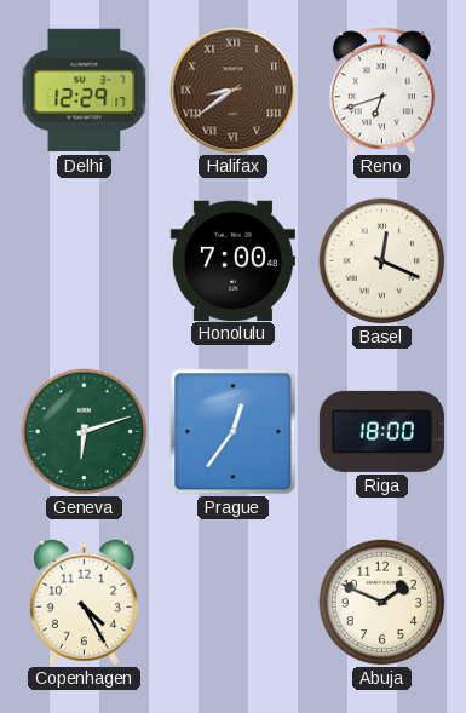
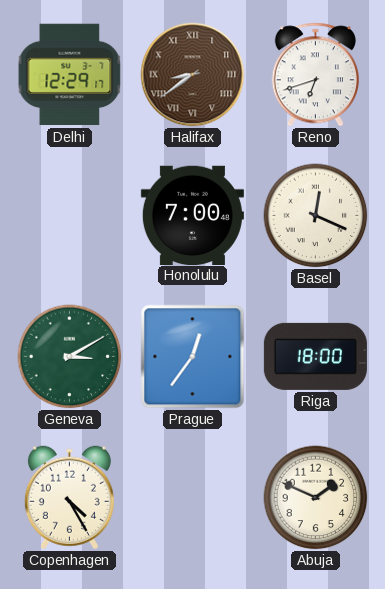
Geneva: 6:12 -> 3:10
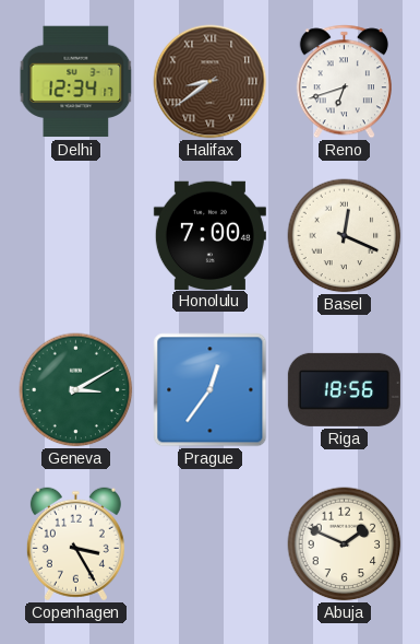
Delhi: 12:29 -> 12:34
Riga: 18:00 -> 18:56
Copenhagen: 4:25 -> 3:25
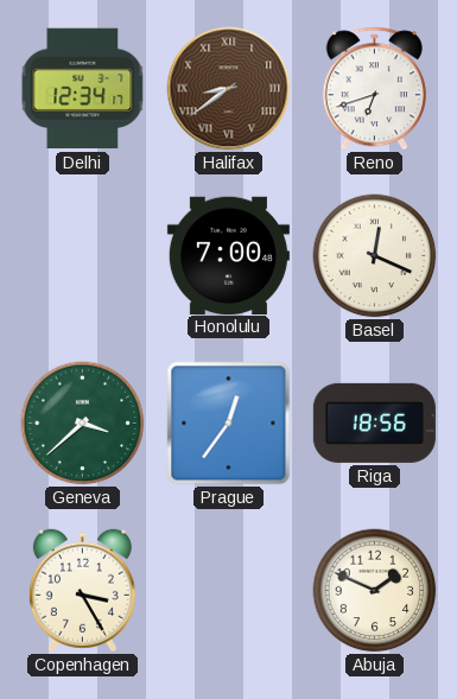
Geneva: 3:10 -> 3:38
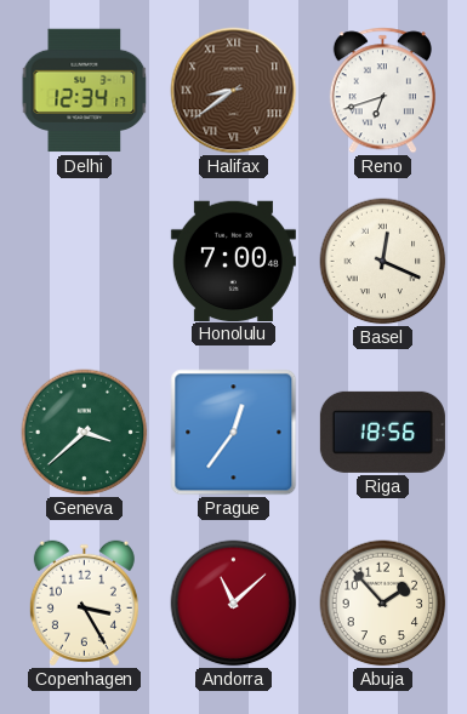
Andorra: none -> 11:08
Abuja: 1:49 -> 1:53
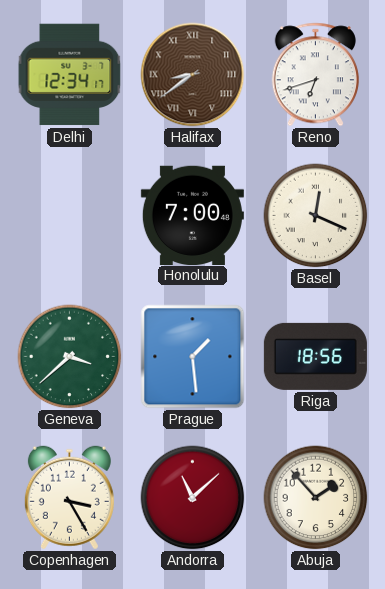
Prague: 12:36 -> 1:29
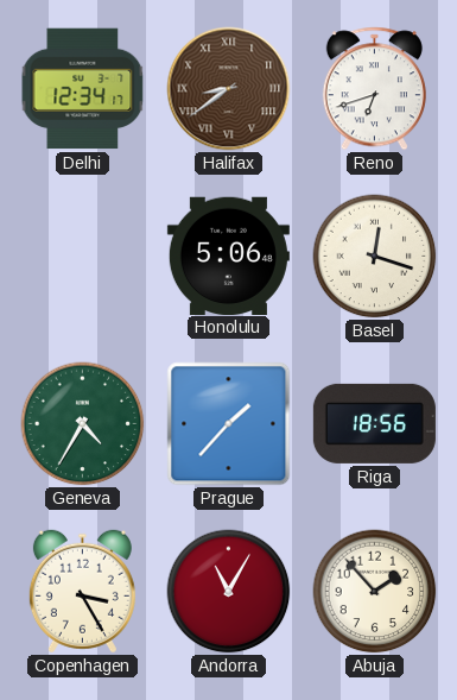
Honolulu: 7:00 -> 5:06
Basel: 12:19 -> 12:18
Geneva: 3:38 -> 4:35
Prague: 1:29 -> 1:37
Andorra: 11:08 -> 11:05
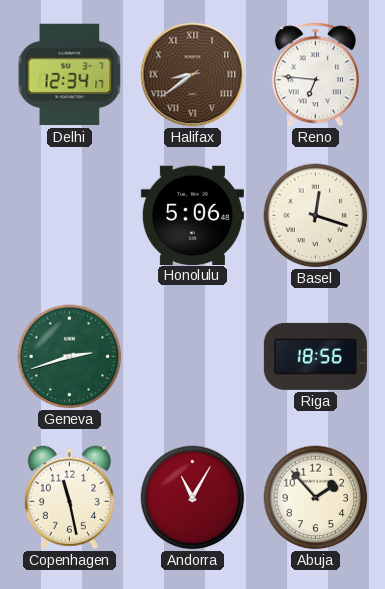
Reno: 6:42 -> 6:46
Geneva: 4:35 -> 2:42
Prague: 1:37 -> none
Copenhagen: 3:25 -> 11:28
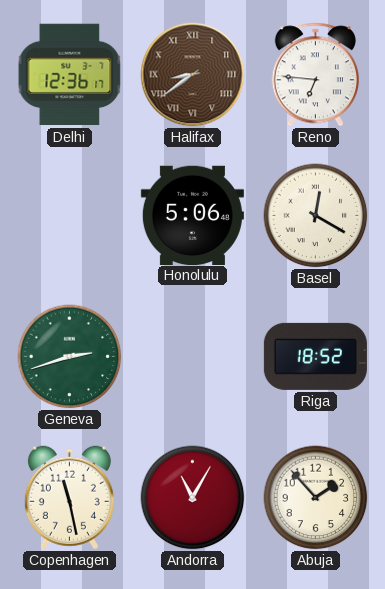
Delhi: 12:34 -> 12:36
Basel: 12:18 -> 12:20
Riga: 18:56 -> 18:52
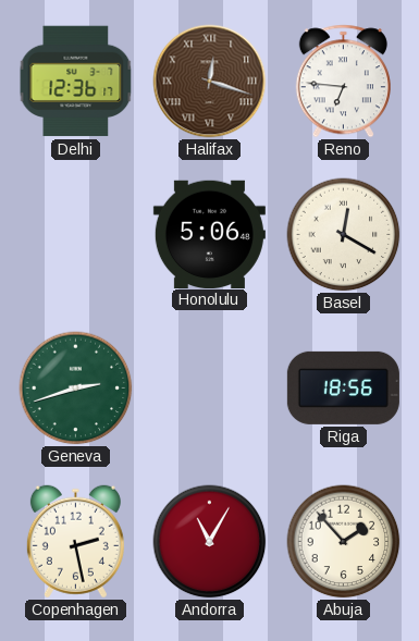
Halifax: 8:39 -> 12:18
Riga: 18:52 -> 18:56
Copenhagen: 11:28 -> 2:28
